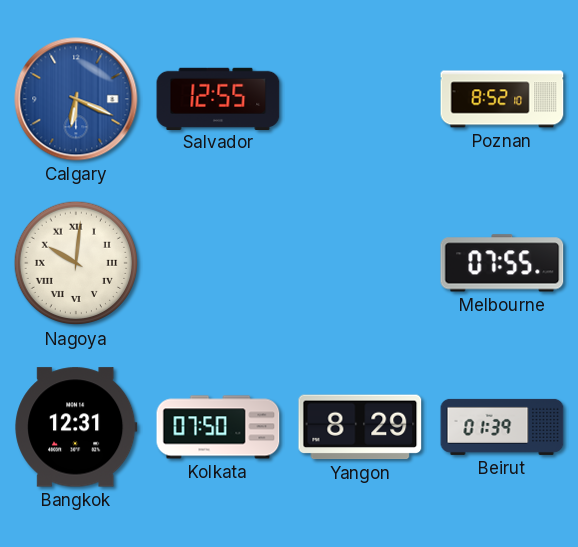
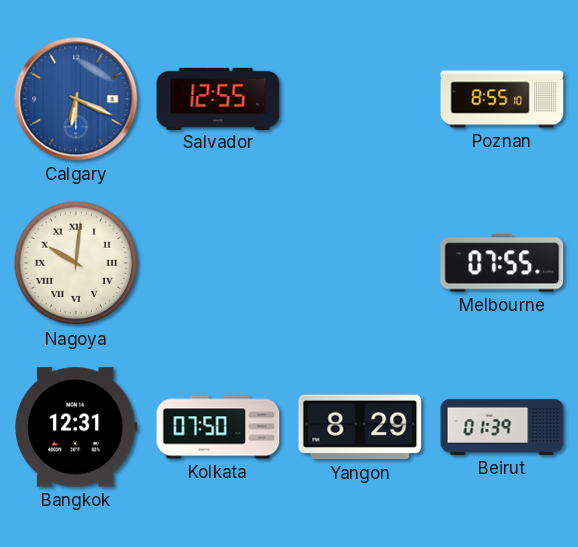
Poznan: 8:52 -> 8:55
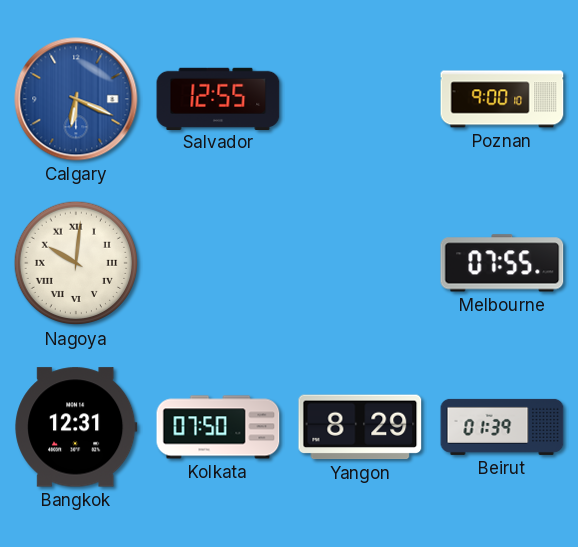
Poznan: 8:55 -> 9:00
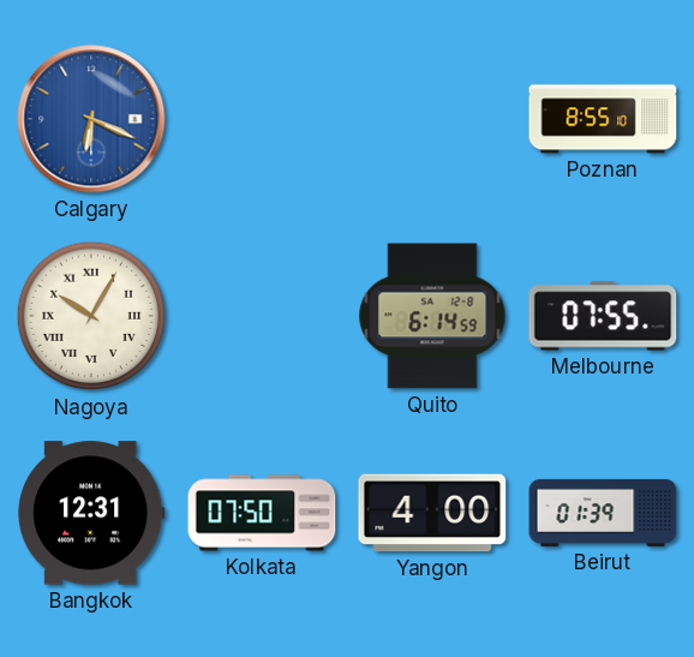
Salvador: 12:55 -> none
Poznan: 9:00 -> 8:55
Nagoya: 10:01 -> 10:05
Quito: none -> 6:14
Yangon: 8:29 -> 4:00
